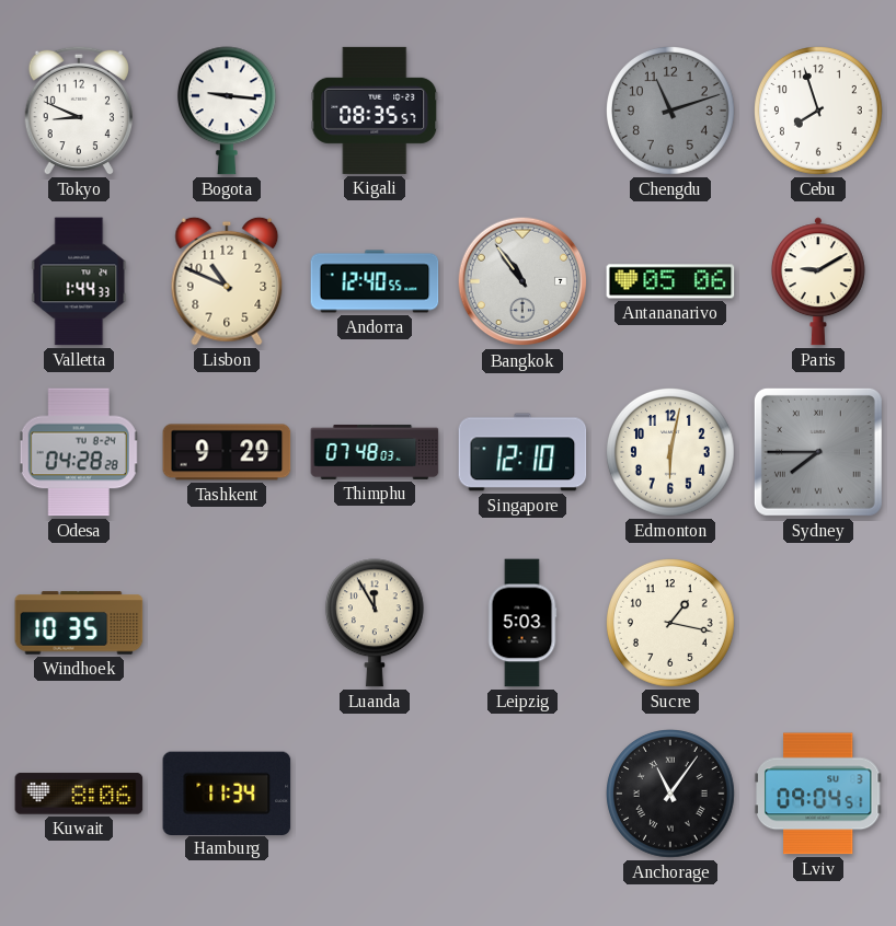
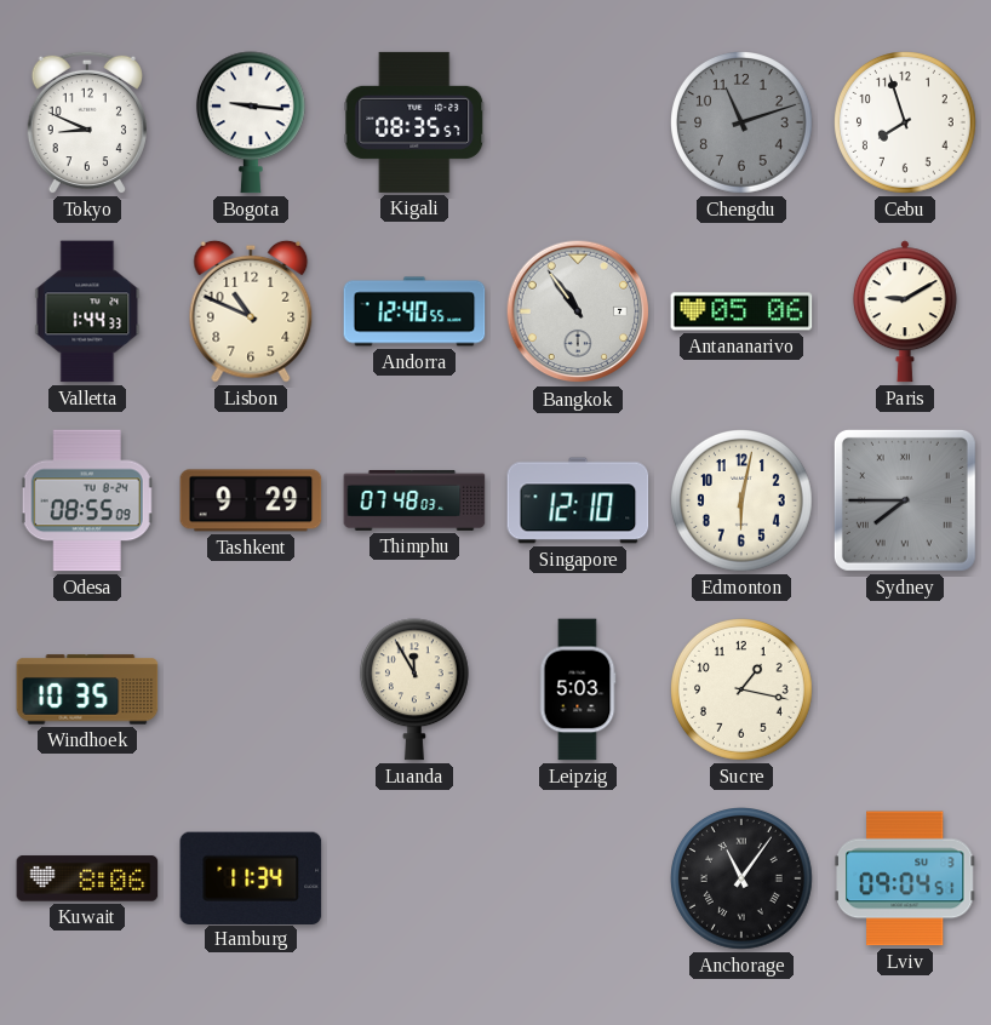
Odesa: 04:28 -> 08:55
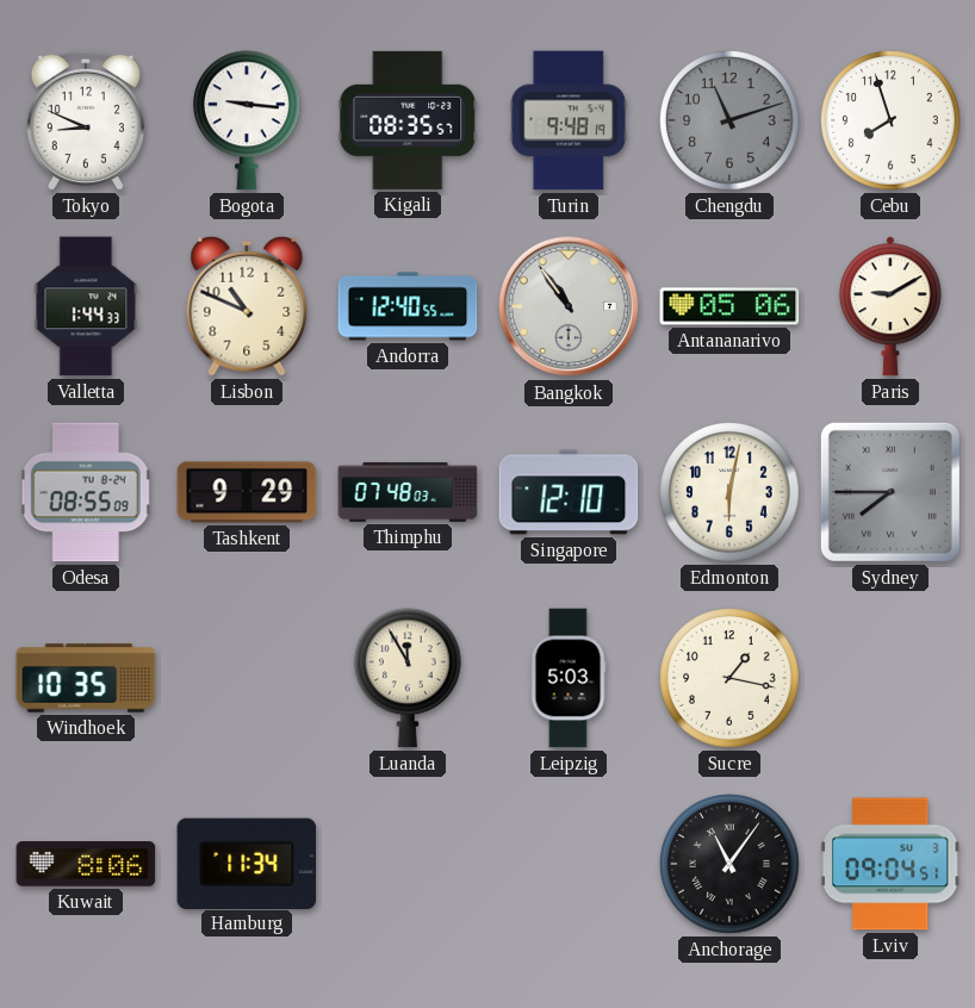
Turin: none -> 9:48
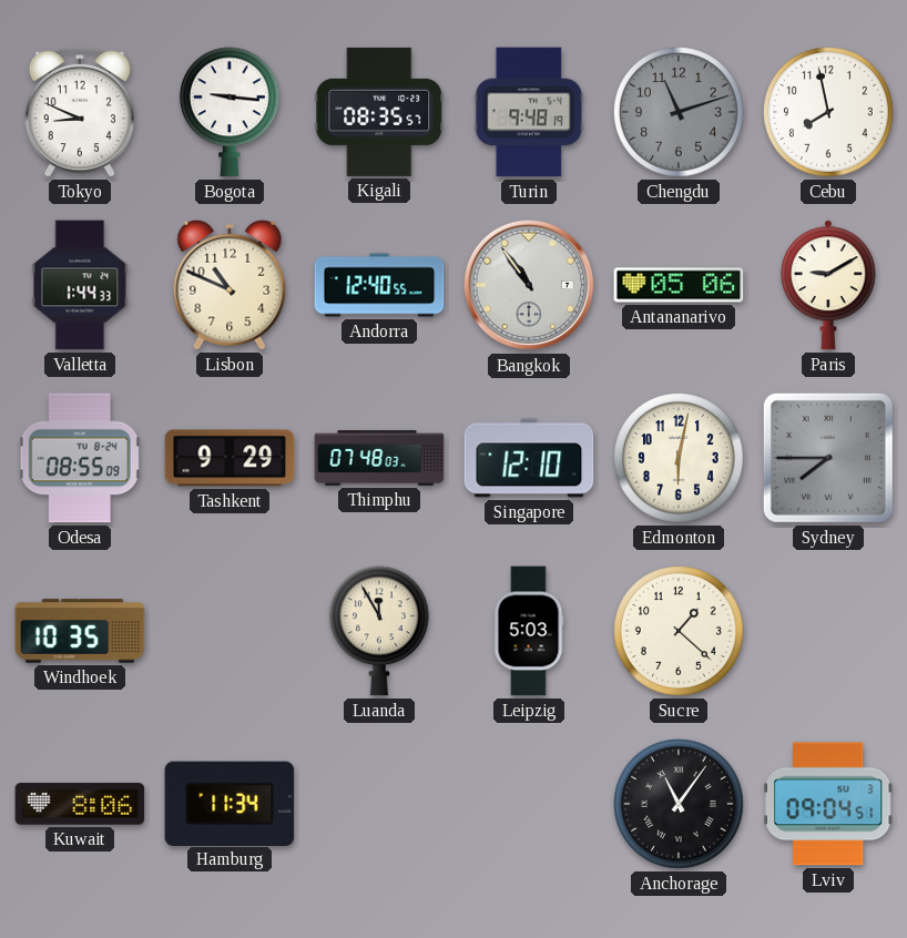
Cebu: 7:57 -> 7:58
Sucre: 1:17 -> 1:22
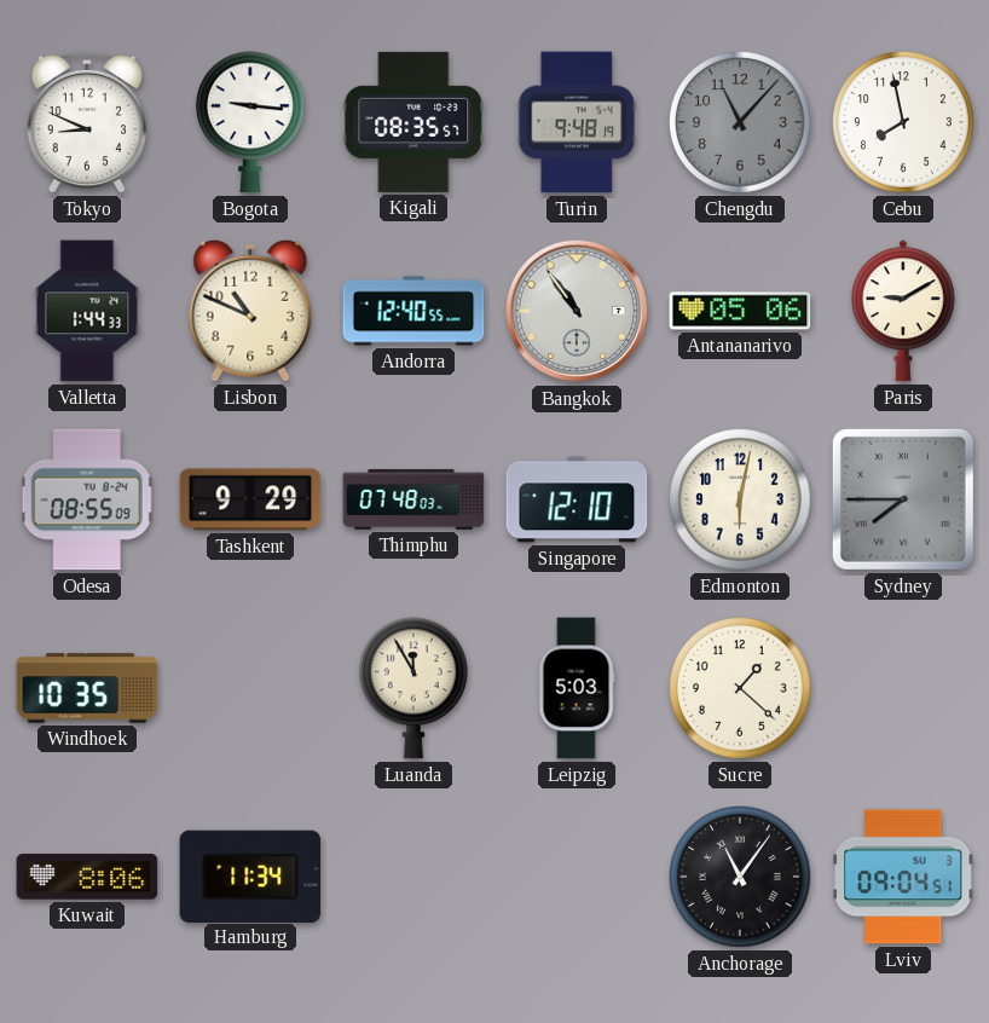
Chengdu: 11:12 -> 11:07
